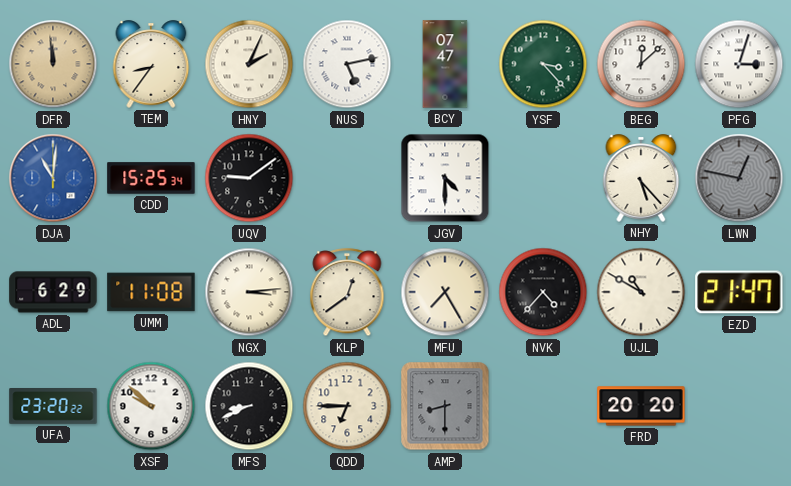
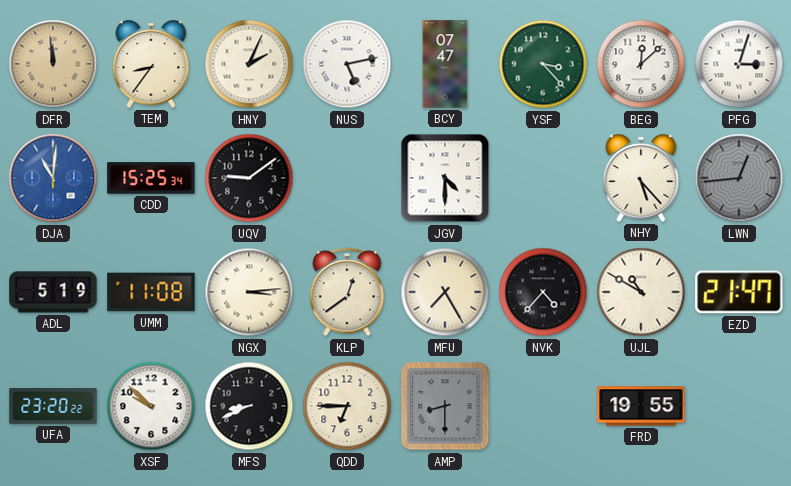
LWN: 12:47 -> 12:44
ADL: 6:29 -> 5:19
FRD: 20:20 -> 19:55
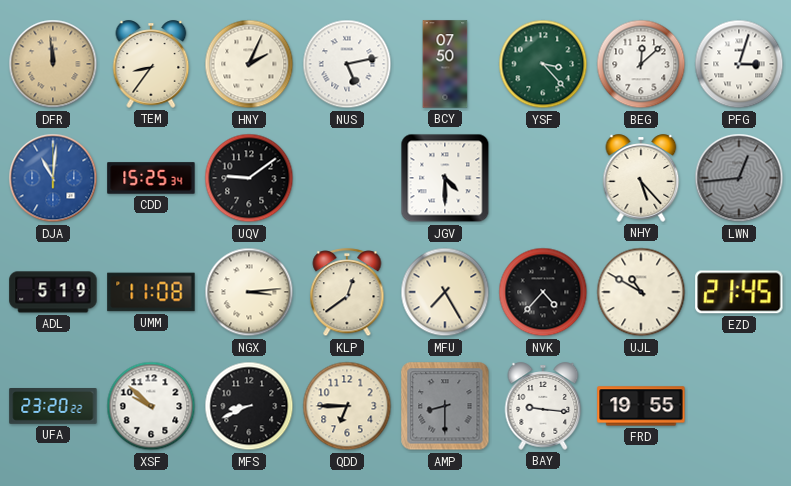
BCY: 07:47 -> 07:50
EZD: 21:47 -> 21:45
BAY: none -> 9:16
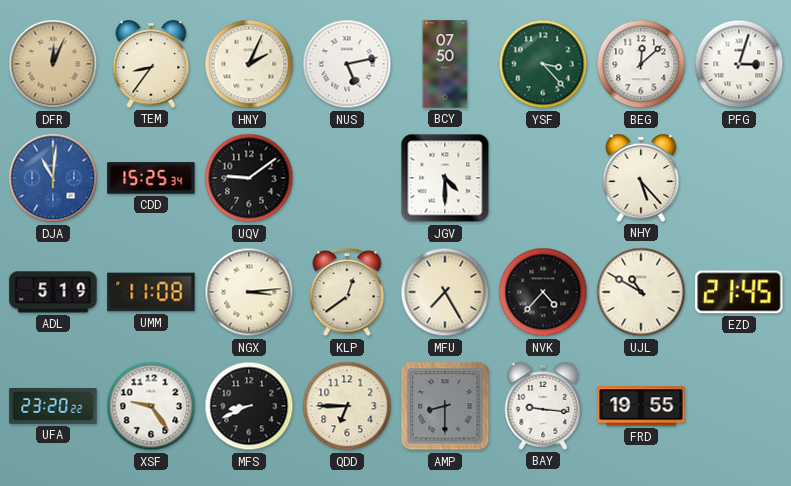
DFR: 11:59 -> 12:04
LWN: 12:44 -> none
XSF: 9:52 -> 9:24
